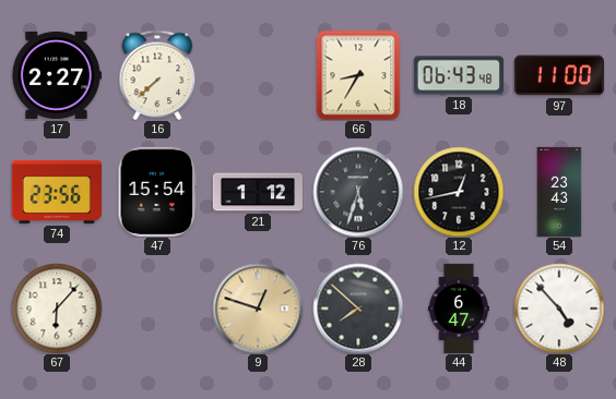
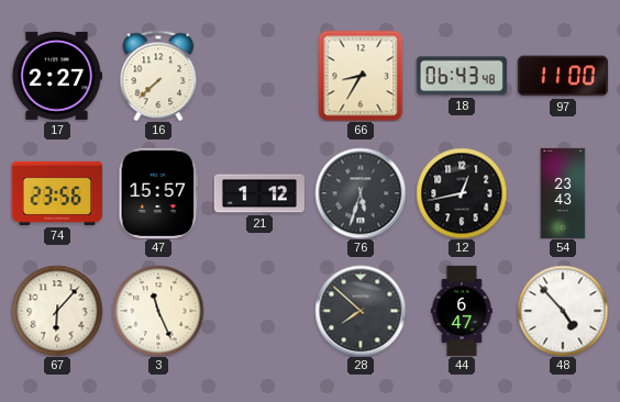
47: 15:54 -> 15:57
3: none -> 11:26
9: 12:48 -> none
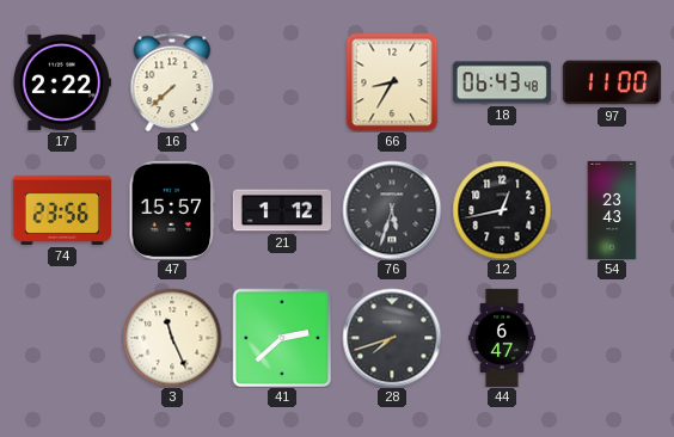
17: 2:27 -> 2:22
67: 6:07 -> none
41: none -> 2:38
28: 7:52 -> 7:42
48: 4:53 -> none
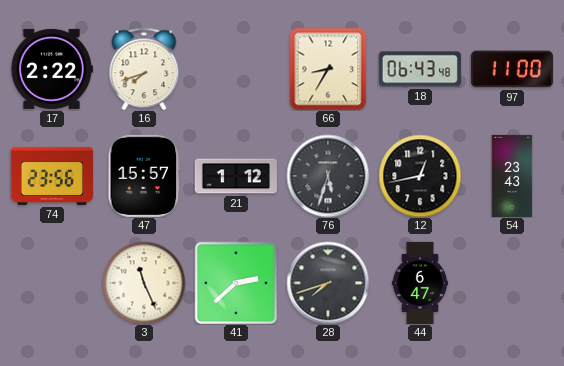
16: 7:38 -> 7:42
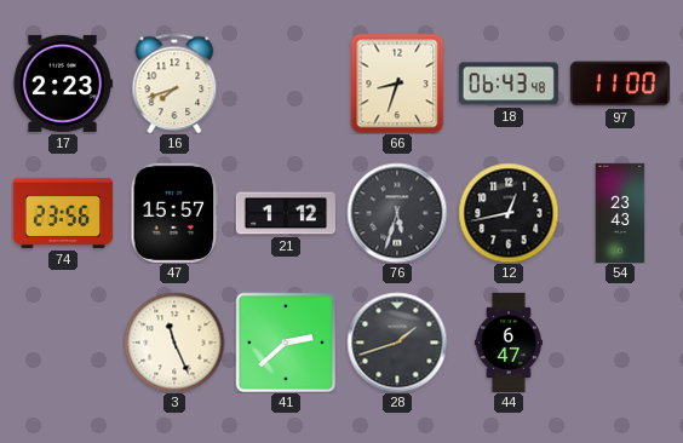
17: 2:22 -> 2:23
66: 8:35 -> 8:33
28: 7:42 -> 1:42
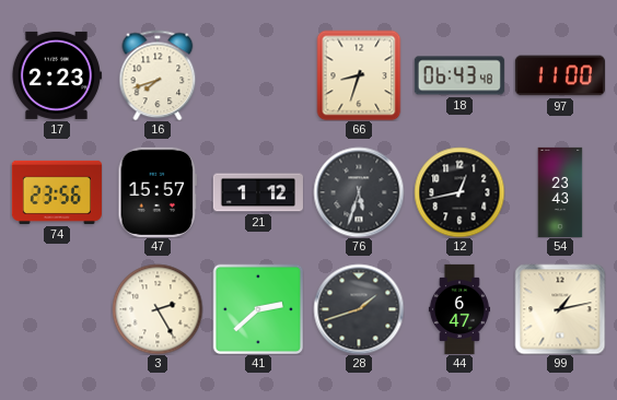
3: 11:26 -> 2:25
99: none -> 1:13
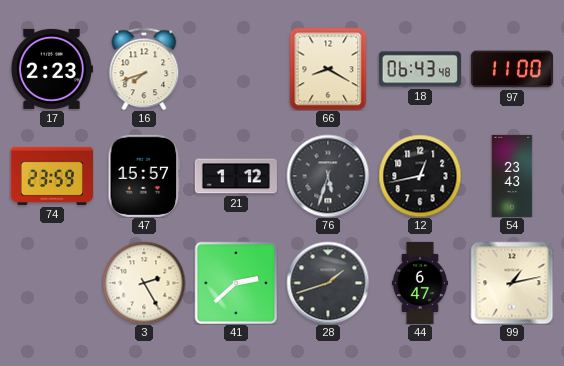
66: 8:33 -> 8:20
74: 23:56 -> 23:59
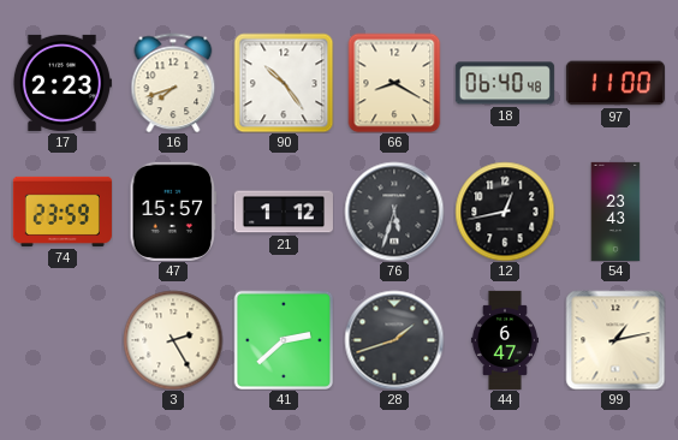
90: none -> 10:24
18: 06:43 -> 06:40
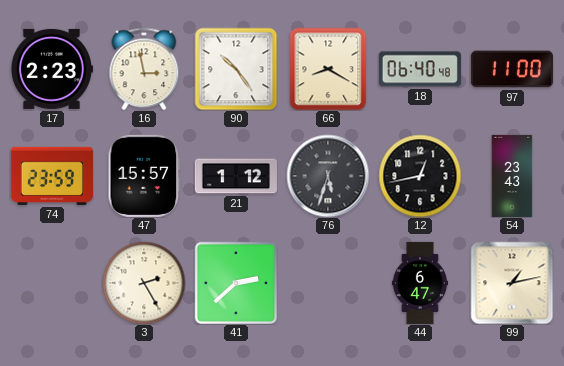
16: 7:42 -> 2:58
28: 1:42 -> none
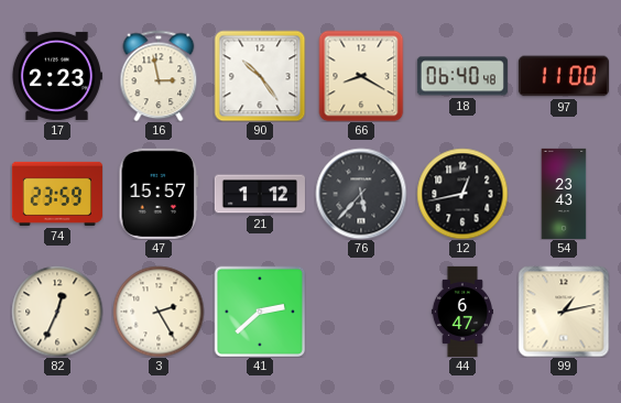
76: 5:33 -> 5:37
82: none -> 12:34
